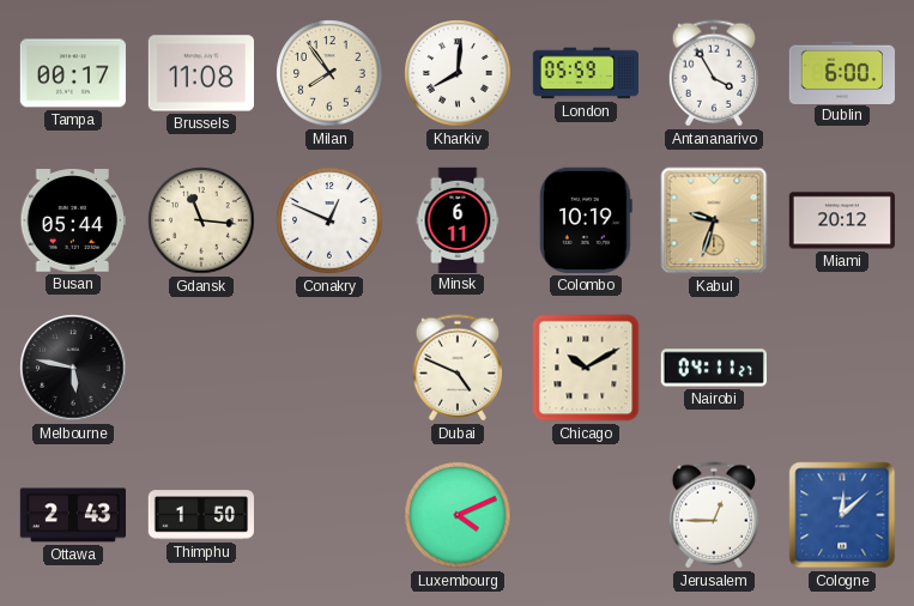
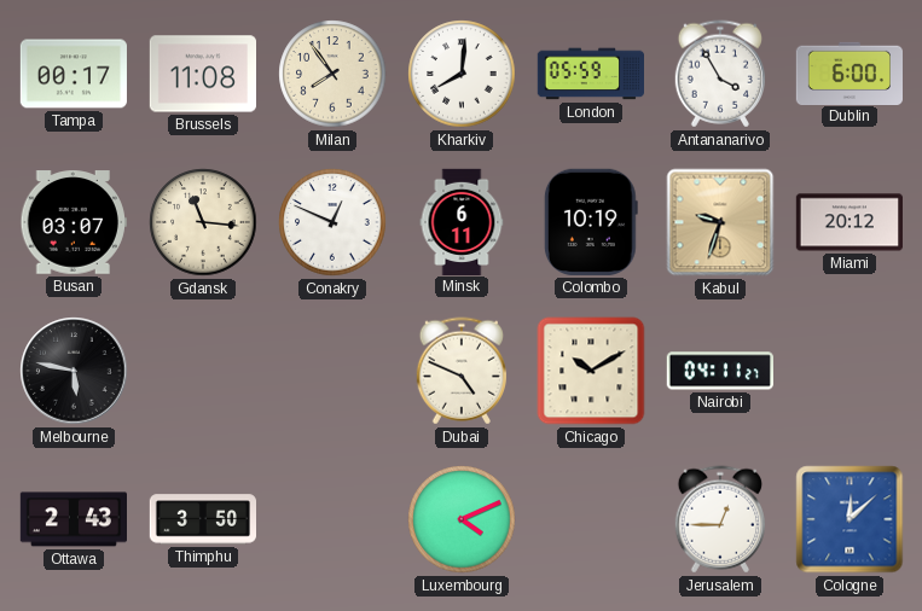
Busan: 05:44 -> 03:07
Thimphu: 1:50 -> 3:50
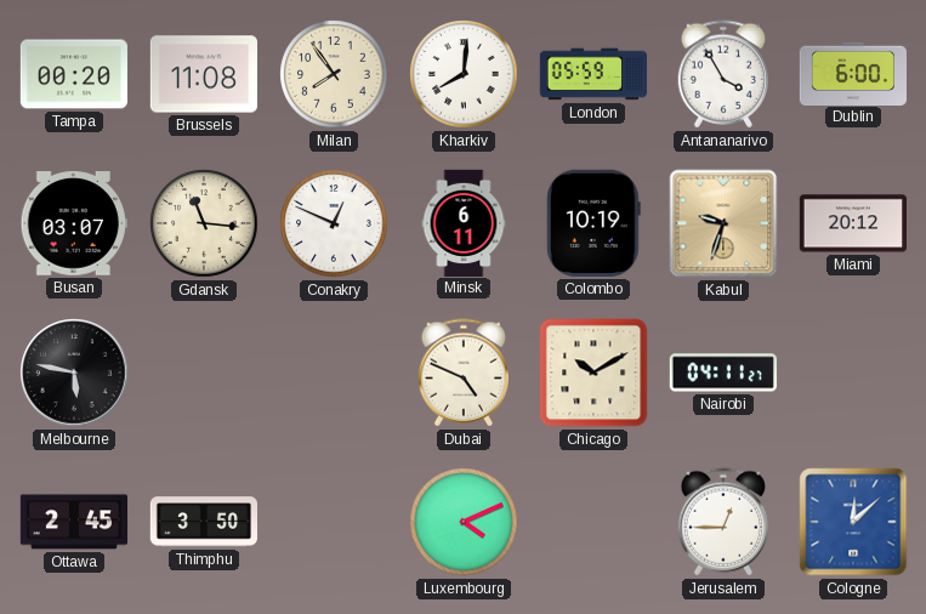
Tampa: 00:17 -> 00:20
Ottawa: 2:43 -> 2:45
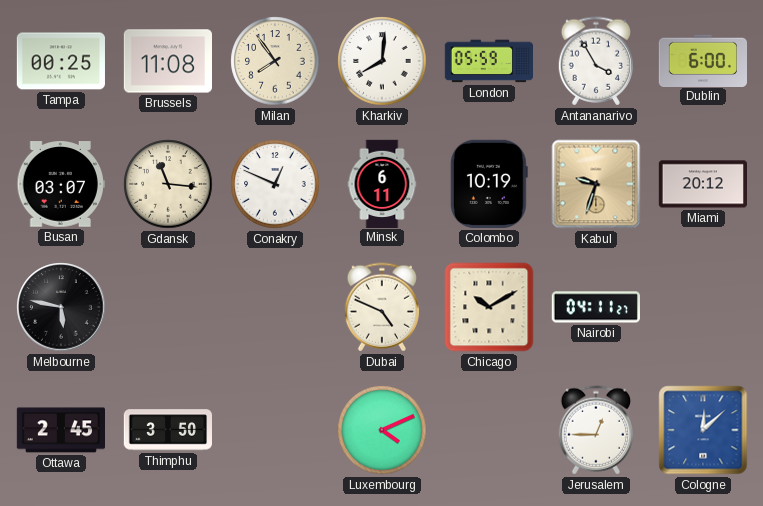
Tampa: 00:20 -> 00:25
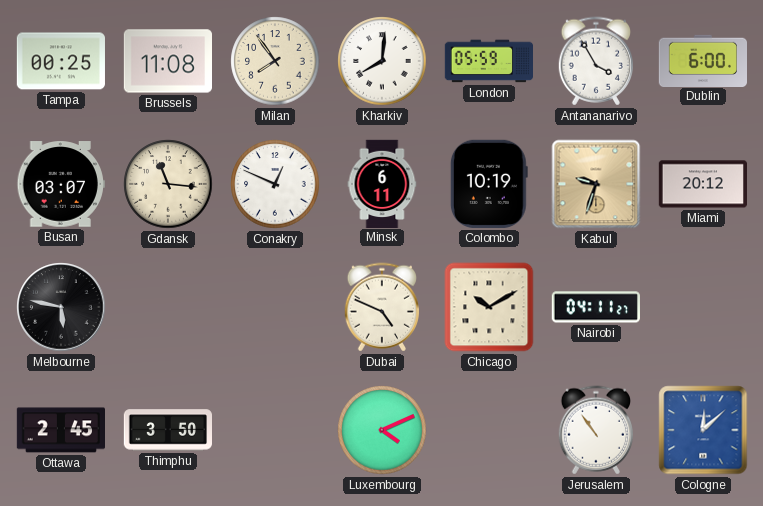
Jerusalem: 12:45 -> 10:54
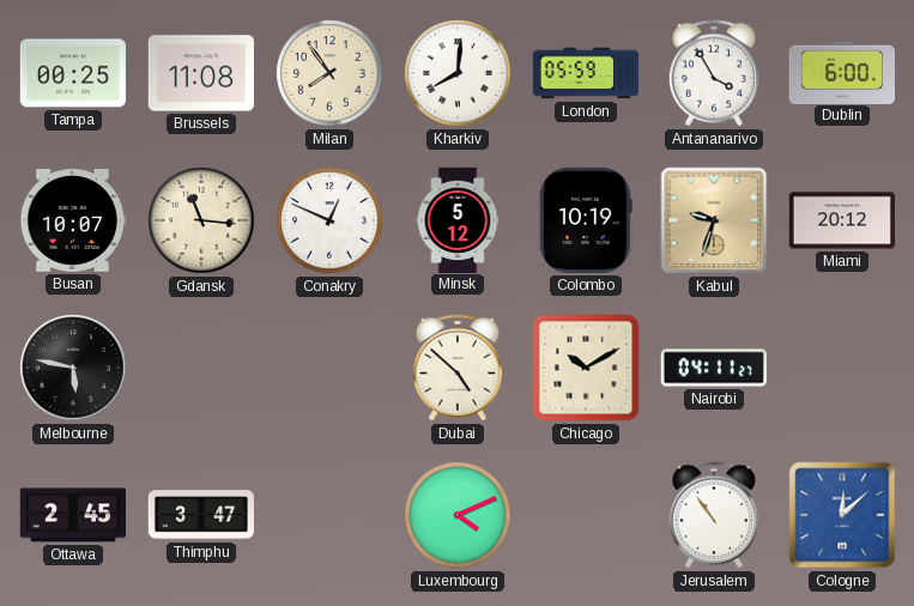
Busan: 03:07 -> 10:07
Minsk: 6:11 -> 5:12
Dubai: 4:49 -> 4:52
Thimphu: 3:50 -> 3:47
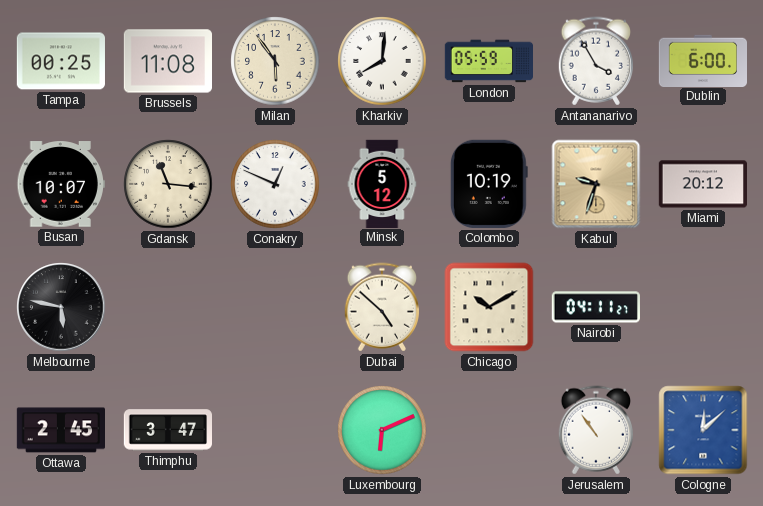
Milan: 7:54 -> 5:54
Luxembourg: 4:11 -> 6:11
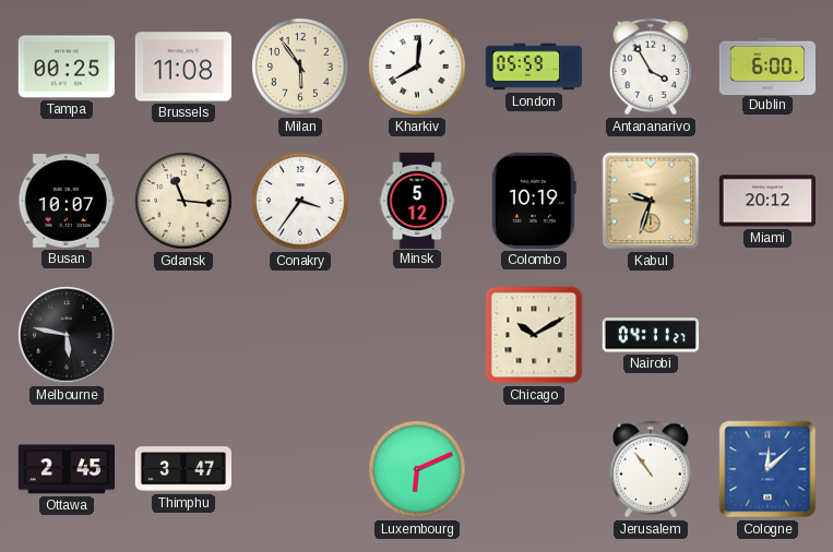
Conakry: 12:49 -> 3:36
Dubai: 4:52 -> none
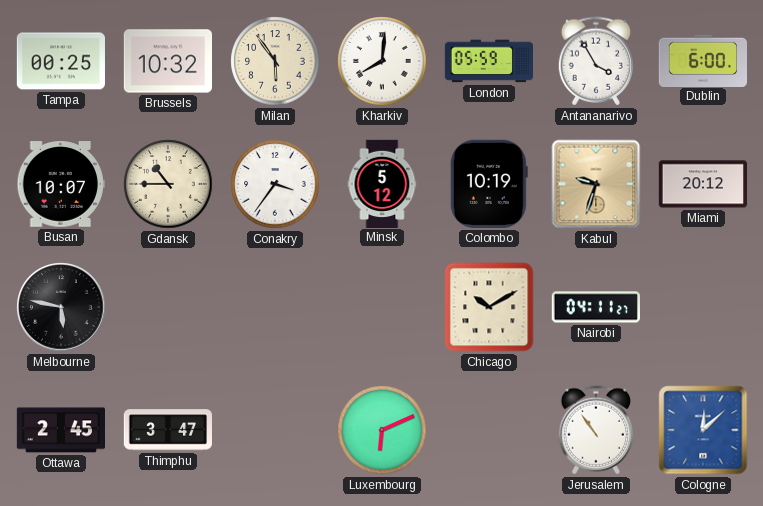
Brussels: 11:08 -> 10:32
Gdansk: 11:16 -> 10:45
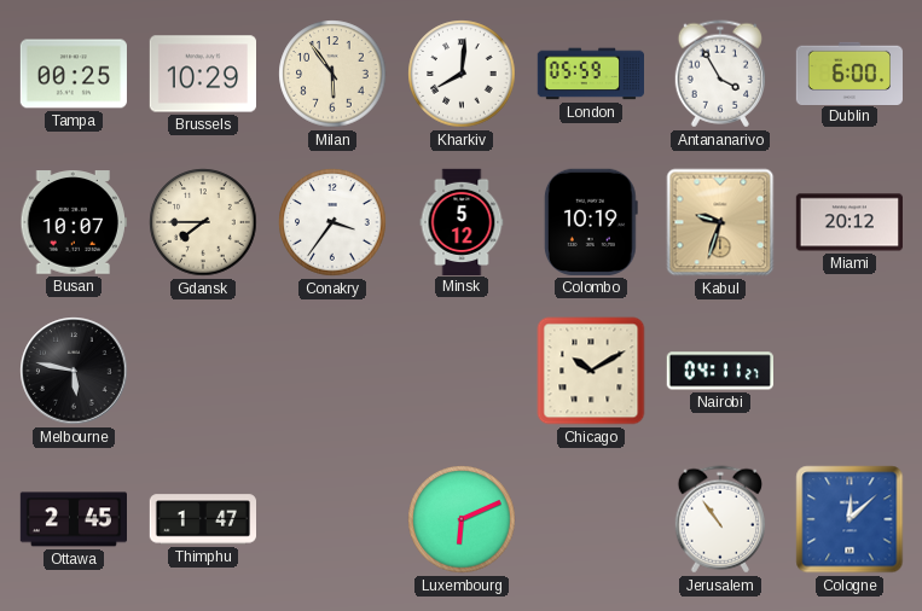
Brussels: 10:32 -> 10:29
Gdansk: 10:45 -> 7:45
Thimphu: 3:47 -> 1:47
